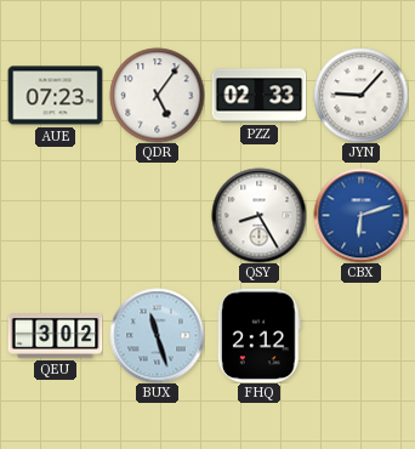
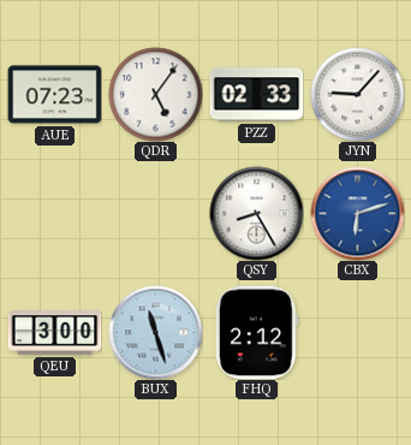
QEU: 3:02 -> 3:00
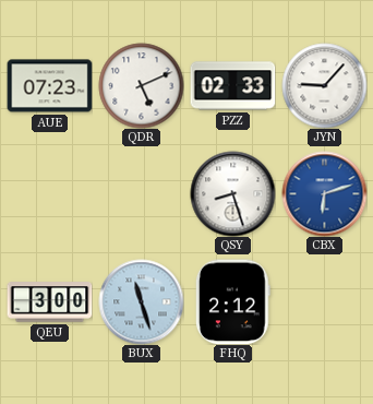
QDR: 5:06 -> 5:11
QSY: 8:25 -> 8:27
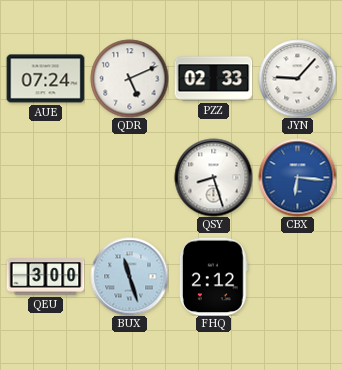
AUE: 07:23 -> 07:24
CBX: 6:12 -> 6:16
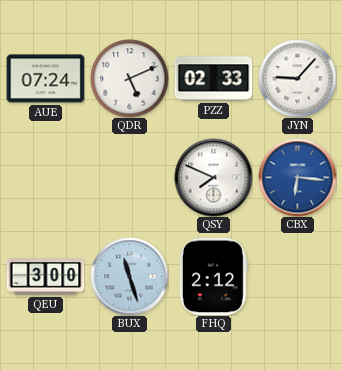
QSY: 8:27 -> 7:49
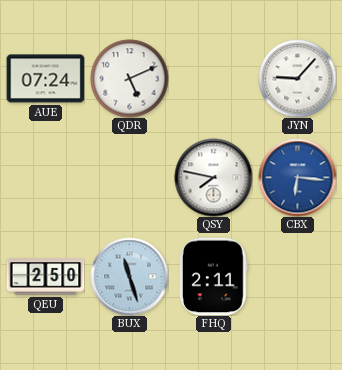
PZZ: 02:33 -> none
QSY: 7:49 -> 7:47
QEU: 3:00 -> 2:50
FHQ: 2:12 -> 2:11
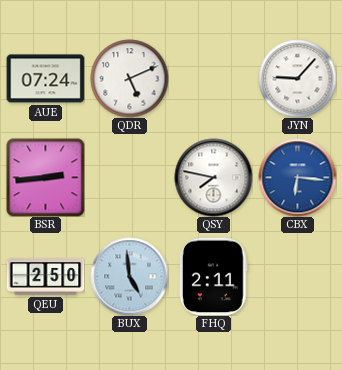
BSR: none -> 2:44
BUX: 11:27 -> 4:59
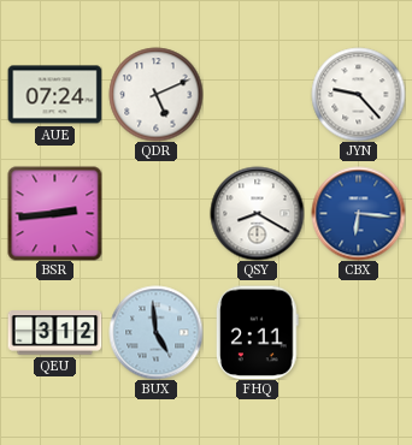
JYN: 9:07 -> 9:23
QSY: 7:47 -> 8:20
QEU: 2:50 -> 3:12
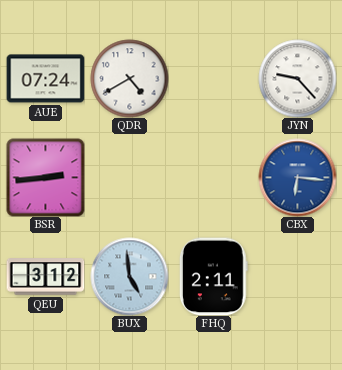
QDR: 5:11 -> 4:40
QSY: 8:20 -> none
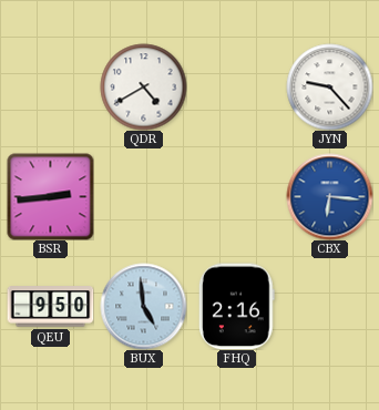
AUE: 07:24 -> none
QEU: 3:12 -> 9:50
FHQ: 2:11 -> 2:16
